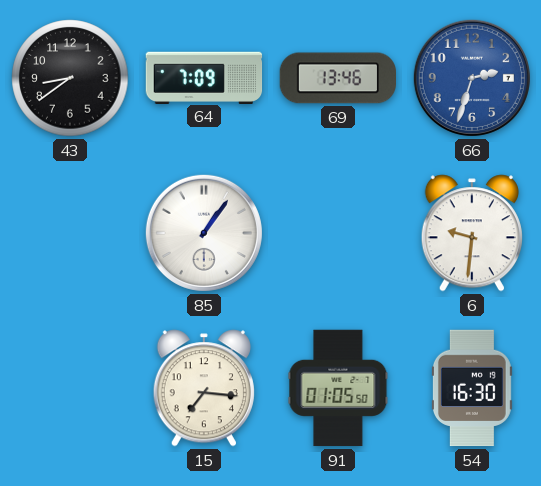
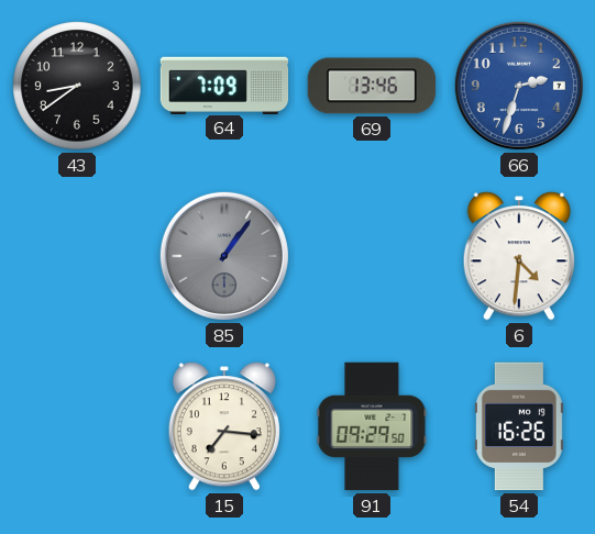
85 dial: white -> grey
6: 9:31 -> 4:31
91: 01:05 -> 09:29
54: 16:30 -> 16:26
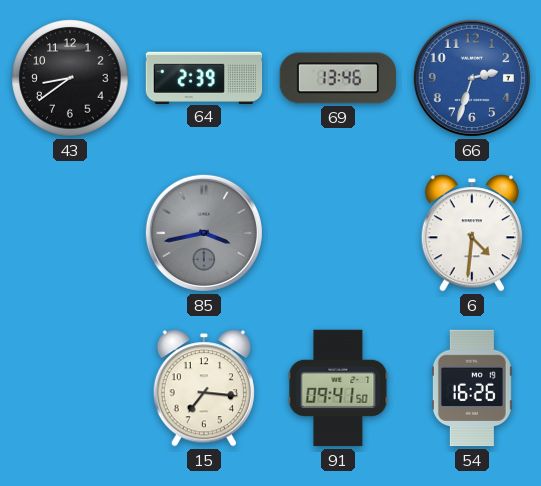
64: 7:09 -> 2:39
85: 1:06 -> 3:43
91: 09:29 -> 09:41
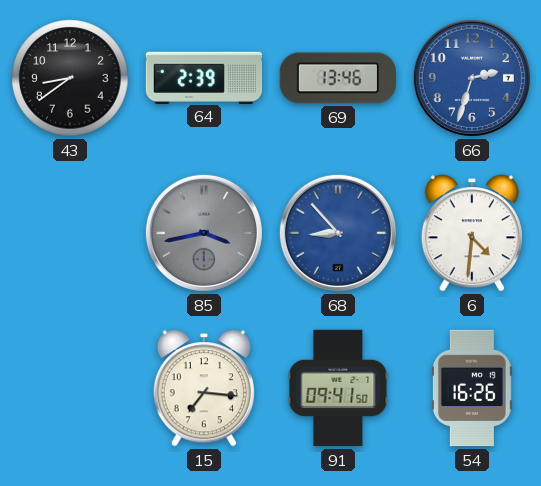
68: none -> 8:53
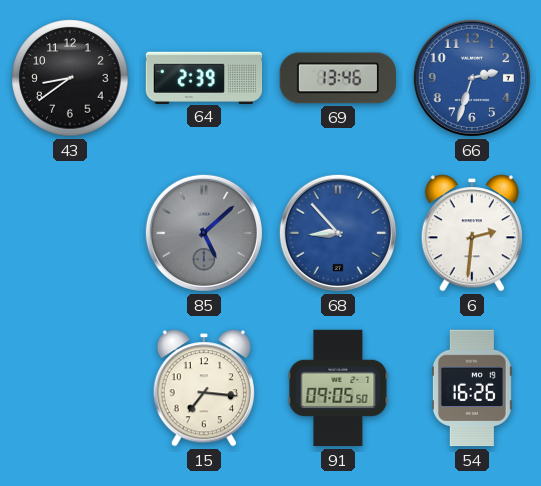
85: 3:43 -> 5:08
6: 4:31 -> 2:31
91: 09:41 -> 09:05
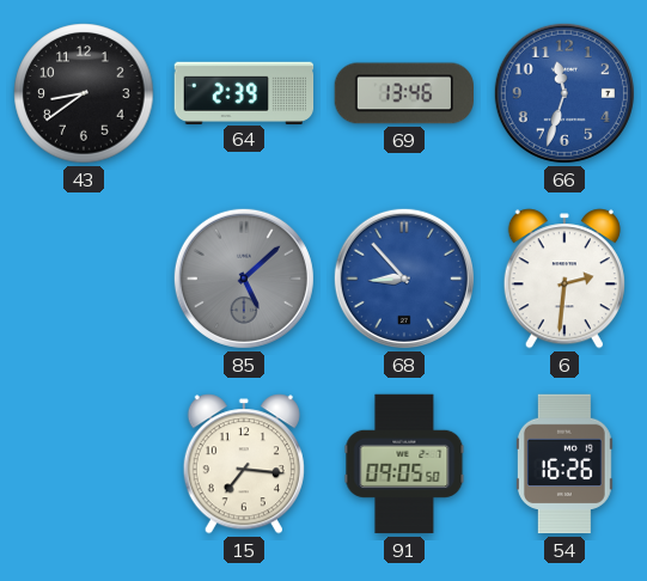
66: 2:33 -> 11:33
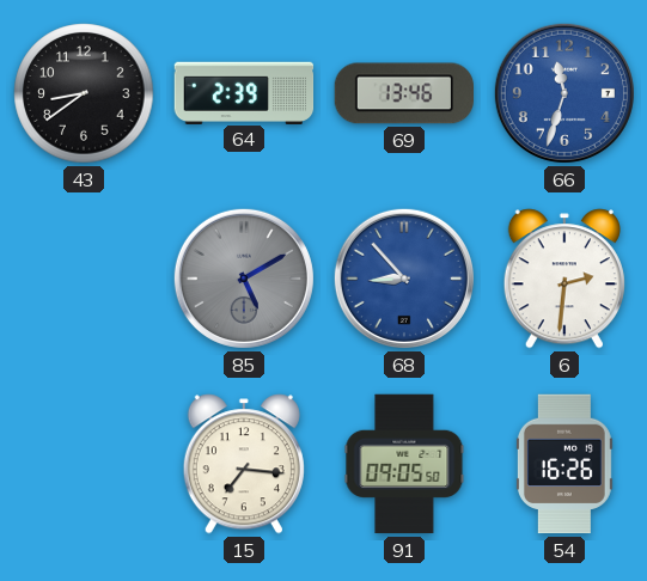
85: 5:08 -> 5:10
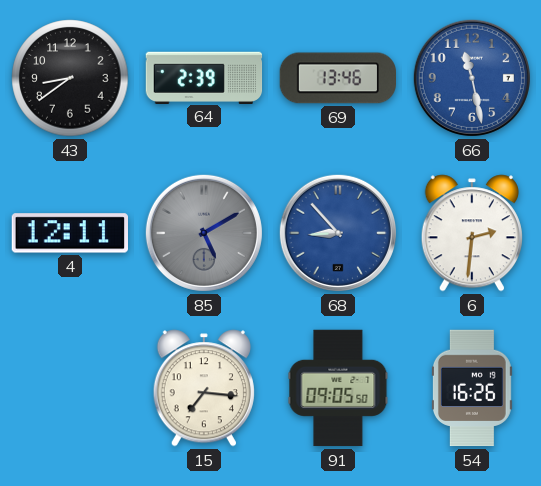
66: 11:33 -> 11:28
4: none -> 12:11
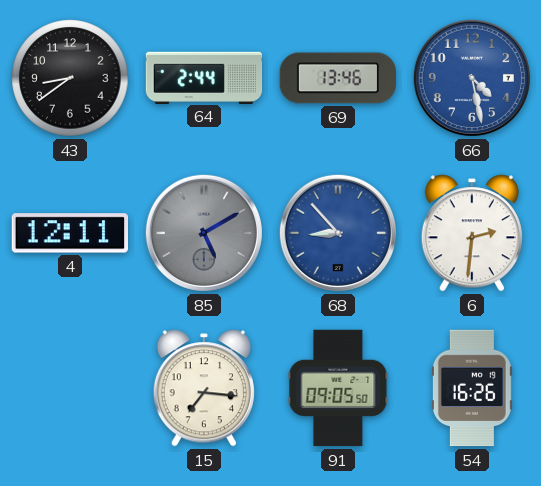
64: 2:39 -> 2:44
66: 11:28 -> 4:28
